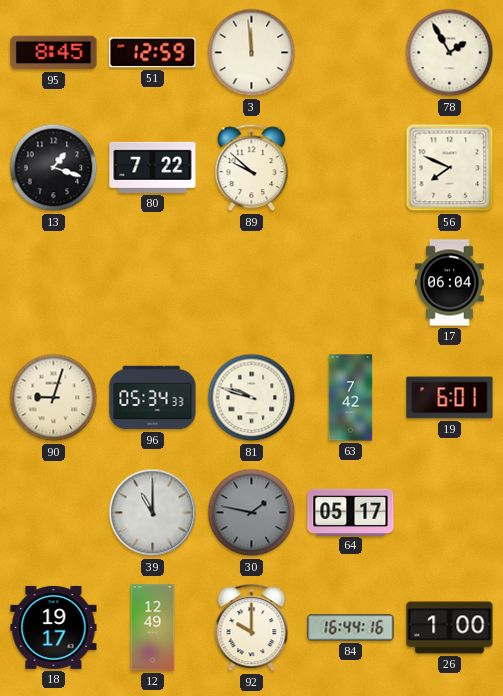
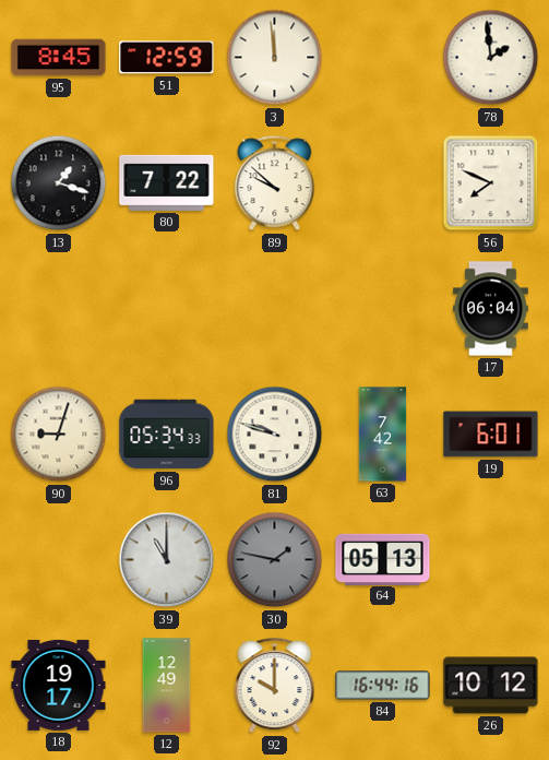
78: 1:55 -> 1:59
64: 05:17 -> 05:13
26: 1:00 -> 10:12
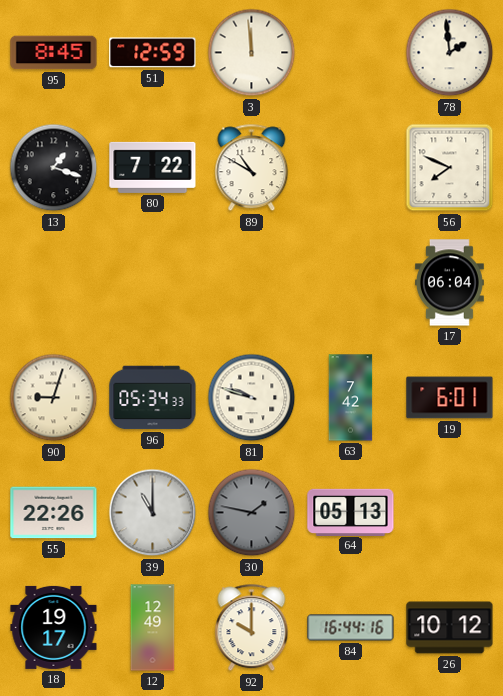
89: 9:52 -> 10:50
55: none -> 22:26
